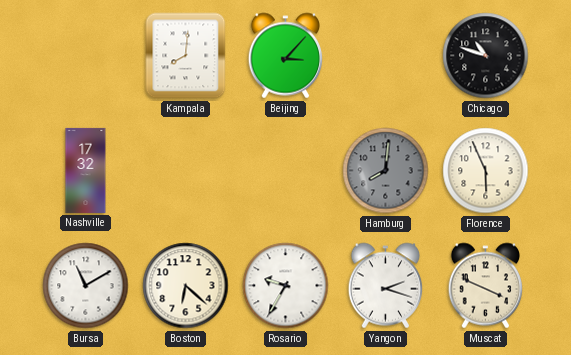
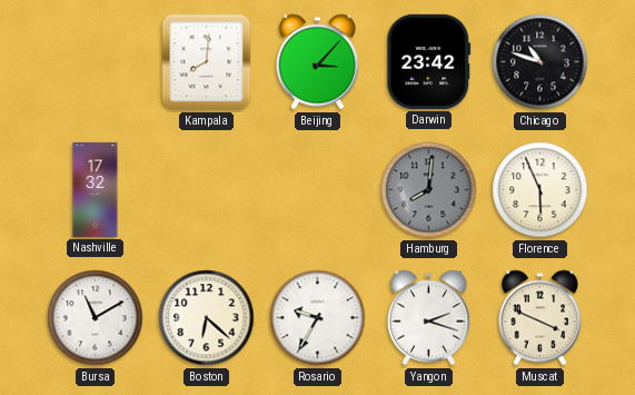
Darwin: none -> 23:42
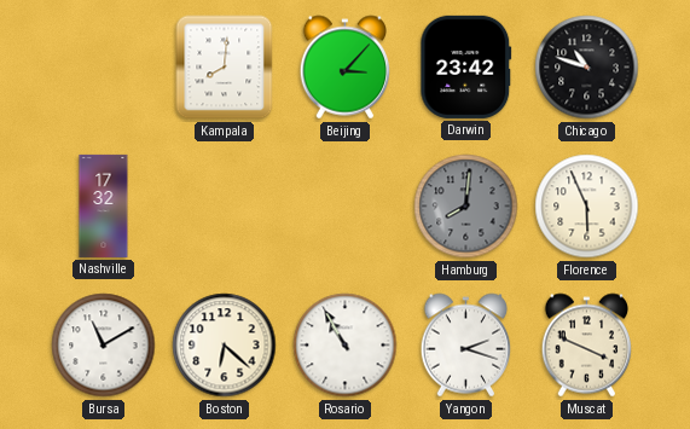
Rosario: 9:35 -> 10:55
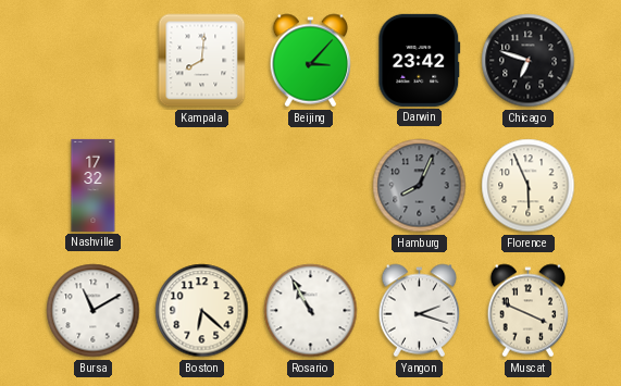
Chicago: 10:48 -> 6:48
Hamburg: 8:01 -> 8:04
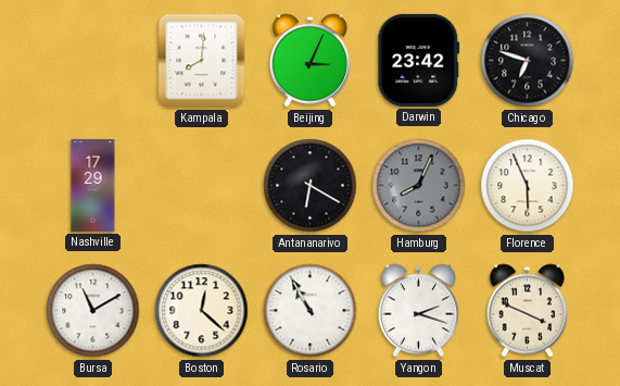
Beijing: 3:07 -> 3:04
Nashville: 17:32 -> 17:29
Antananarivo: none -> 6:20
Boston: 6:22 -> 12:22
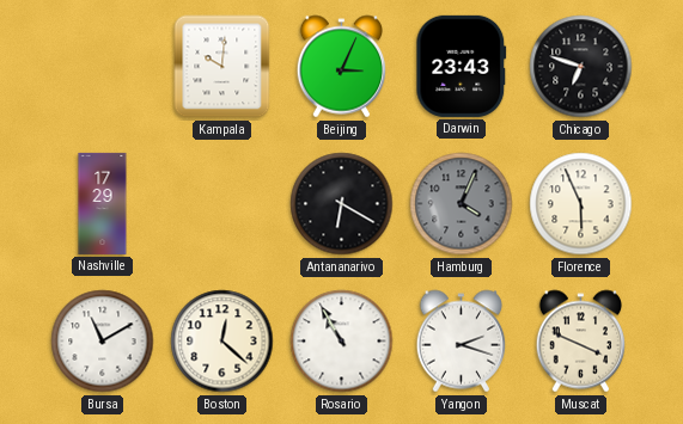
Kampala: 8:01 -> 10:01
Darwin: 23:42 -> 23:43
Hamburg: 8:04 -> 4:04
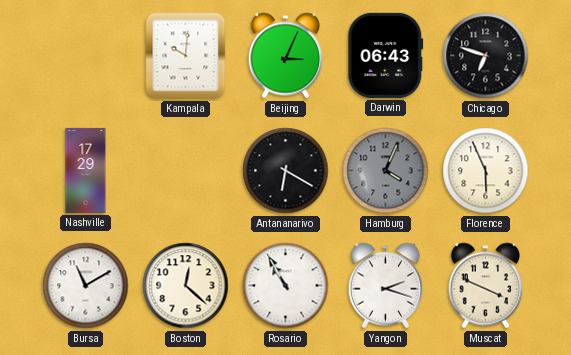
Darwin: 23:43 -> 06:43
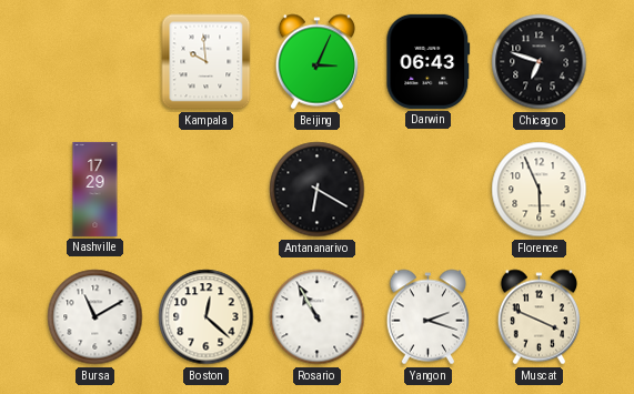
Kampala: 10:01 -> 9:59
Hamburg: 4:04 -> none
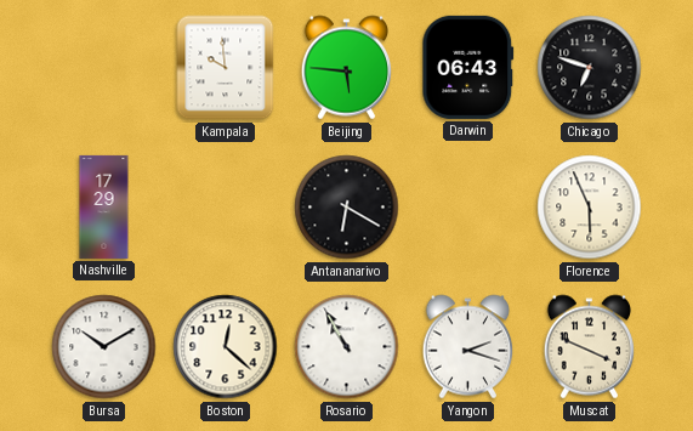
Beijing: 3:04 -> 5:46
Bursa: 11:10 -> 10:10
